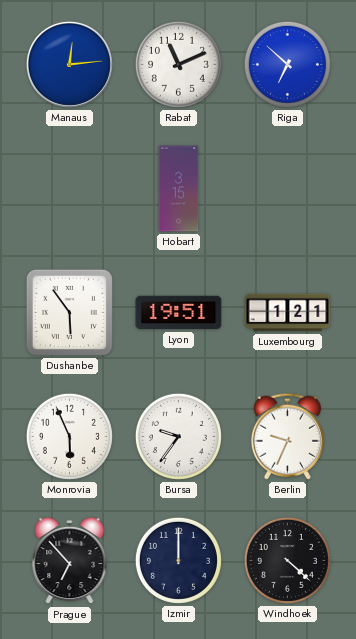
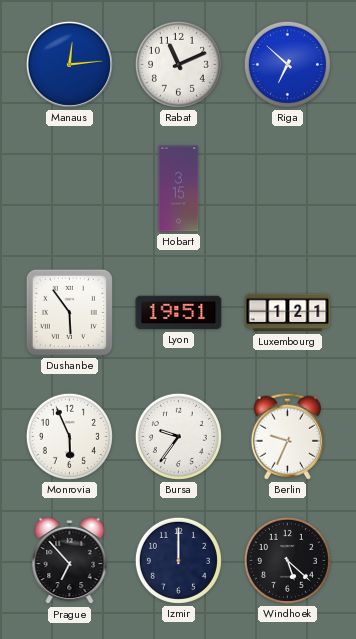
Windhoek: 4:22 -> 5:22
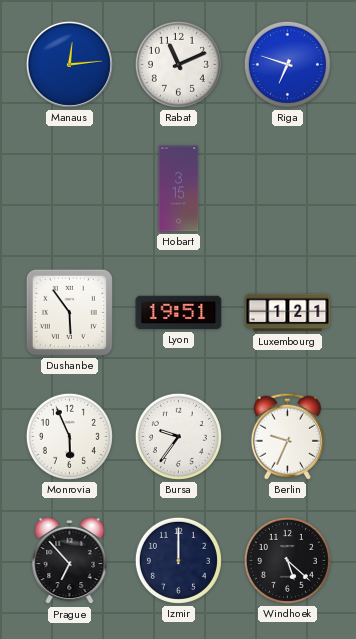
Riga: 6:52 -> 6:48
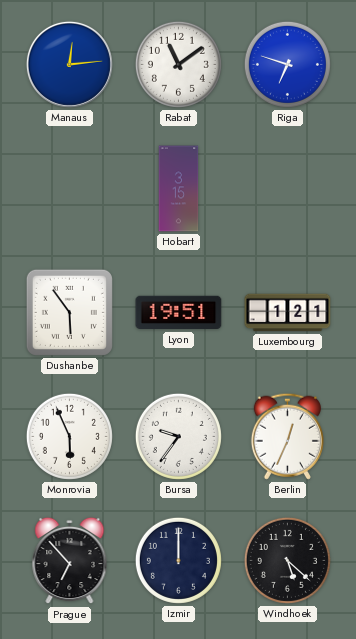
Rabat: 11:11 -> 11:09
Berlin: 9:34 -> 12:34
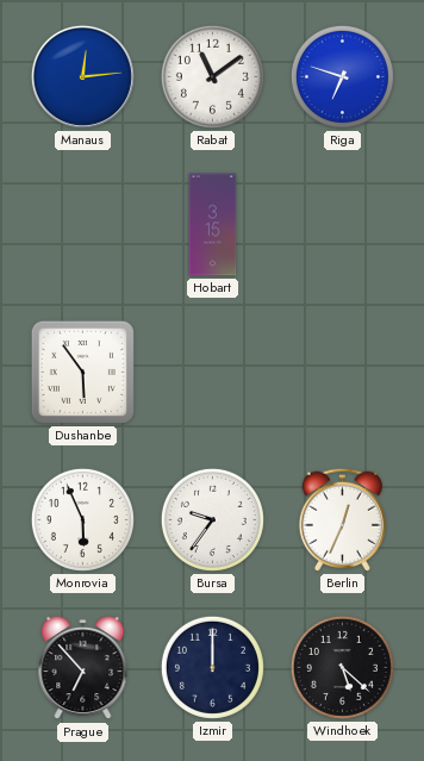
Lyon: 19:51 -> none
Luxembourg: 1:21 -> none
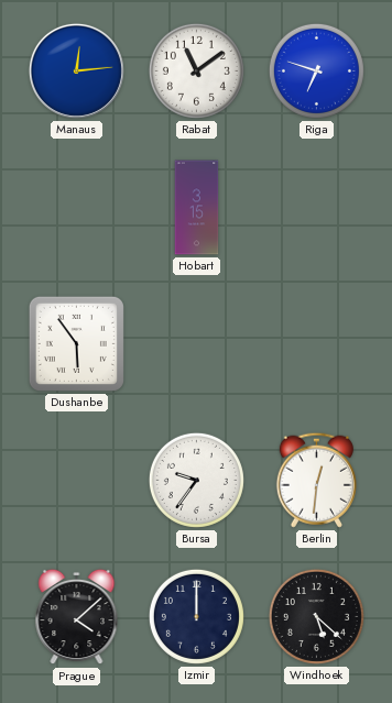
Monrovia: 5:56 -> none
Berlin: 12:34 -> 12:31
Prague: 6:53 -> 4:08
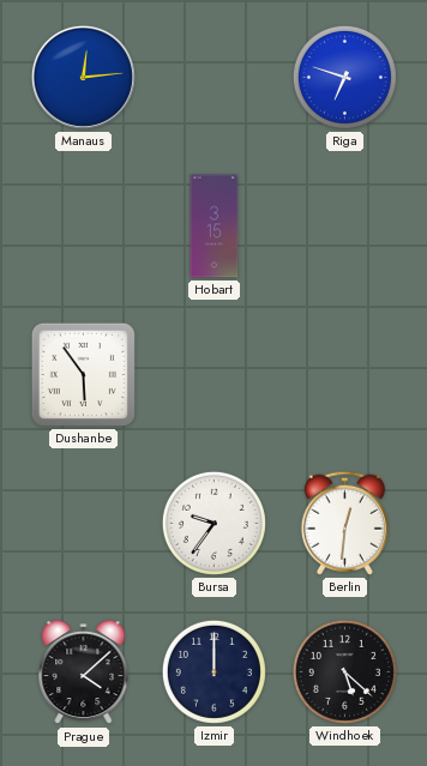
Rabat: 11:09 -> none
